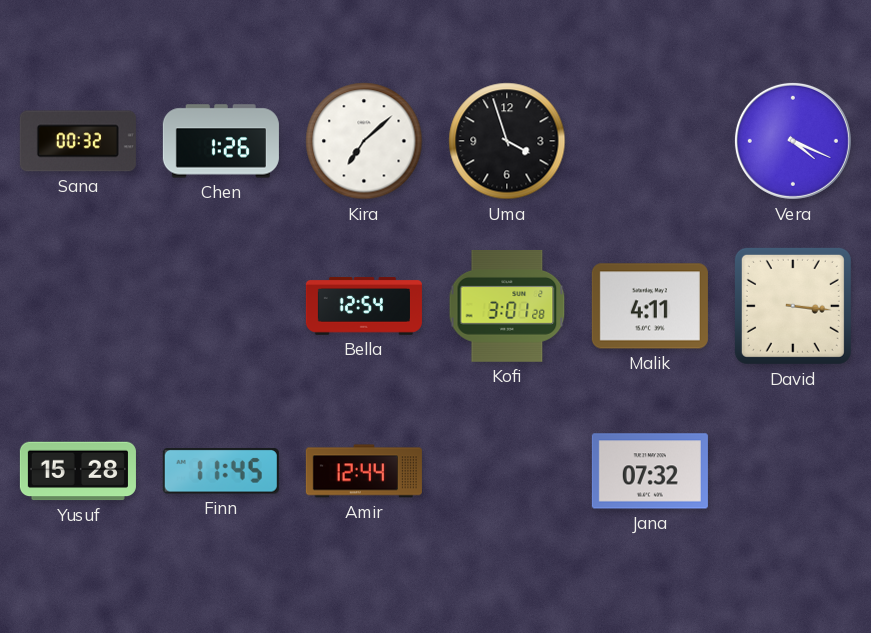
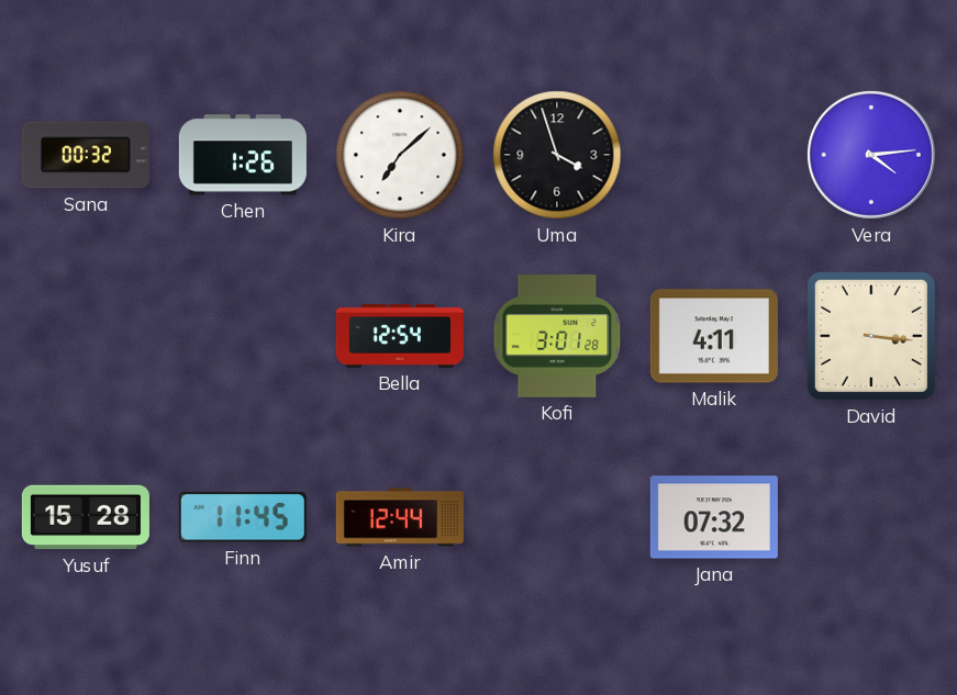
Vera: 4:19 -> 4:14
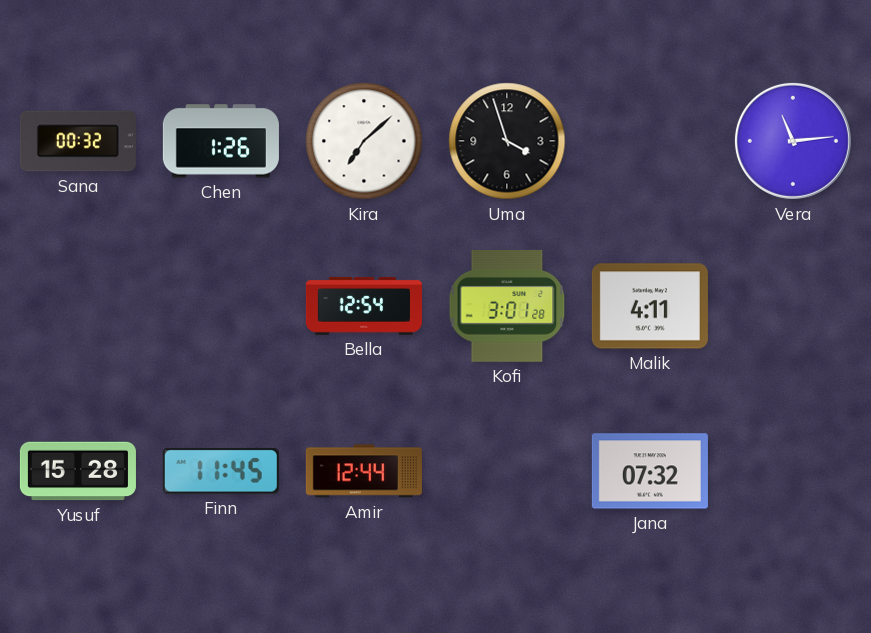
Vera: 4:14 -> 11:14
David: 3:16 -> none
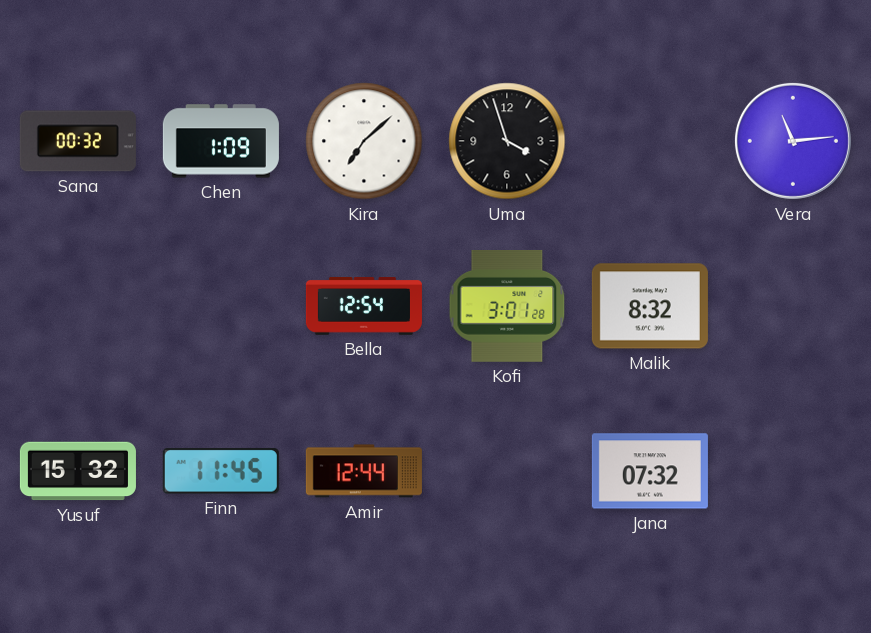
Chen: 1:26 -> 1:09
Malik: 4:11 -> 8:32
Yusuf: 15:28 -> 15:32
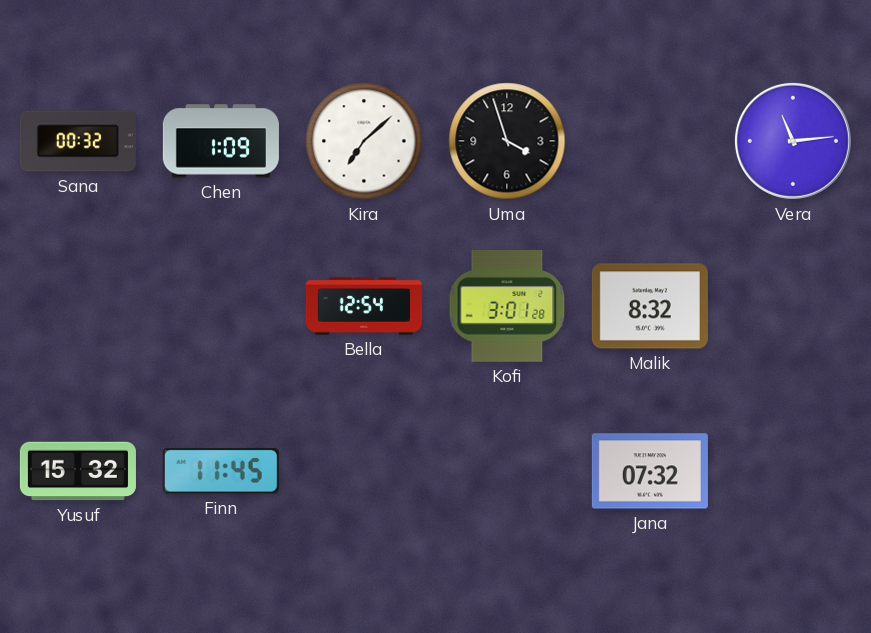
Amir: 12:44 -> none
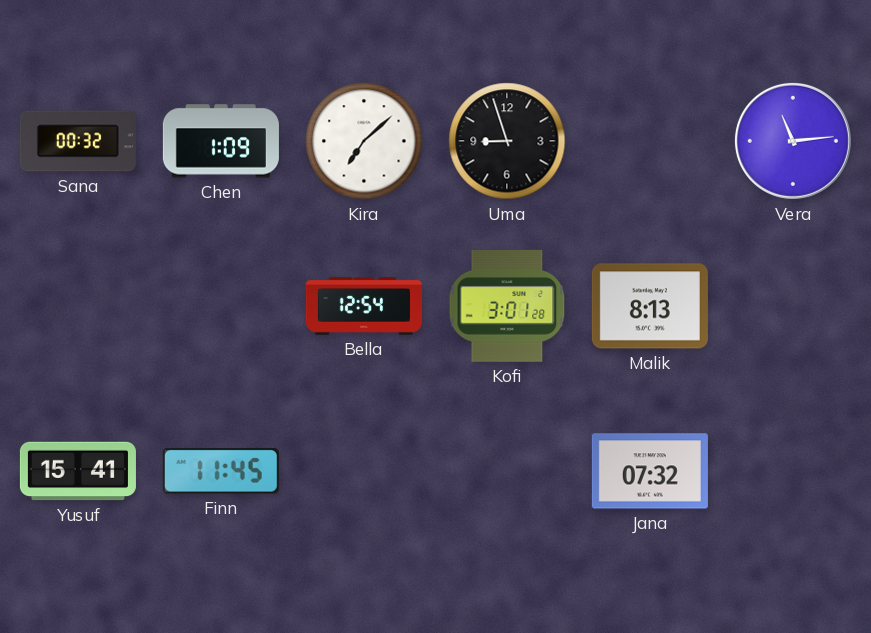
Uma: 3:57 -> 8:57
Malik: 8:32 -> 8:13
Yusuf: 15:32 -> 15:41
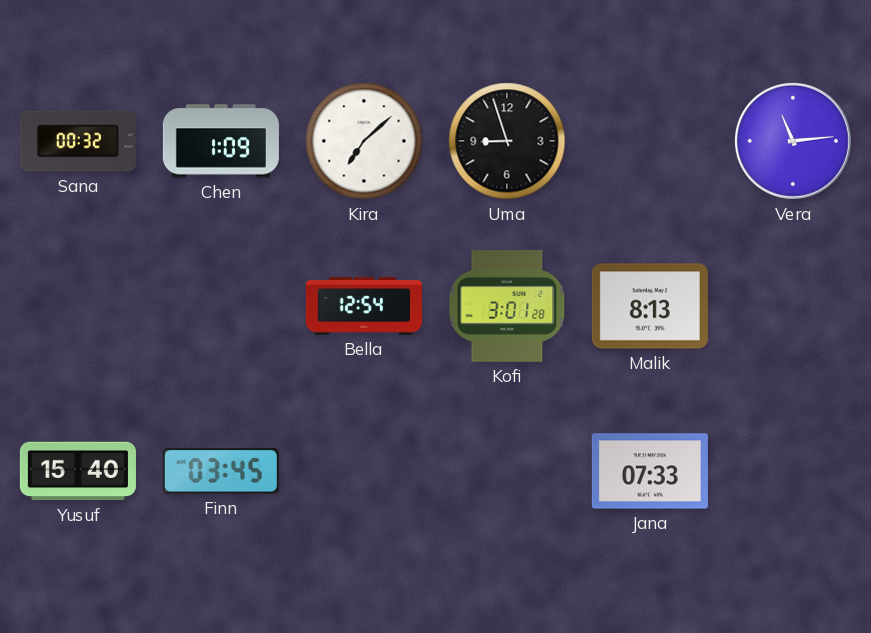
Yusuf: 15:41 -> 15:40
Finn: 11:45 -> 03:45
Jana: 07:32 -> 07:33
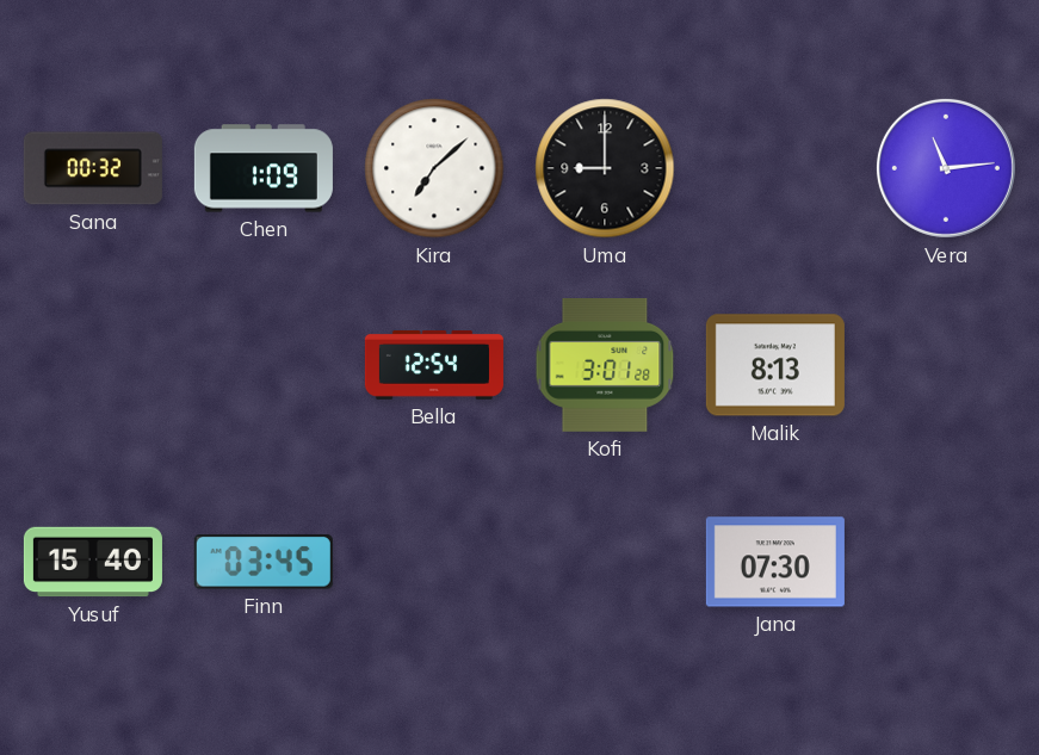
Uma: 8:57 -> 9:00
Jana: 07:33 -> 07:30
